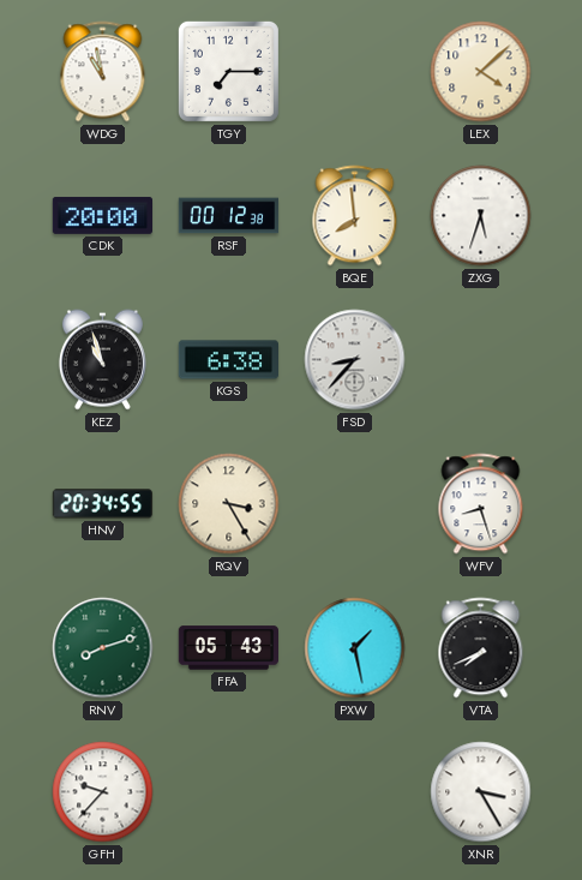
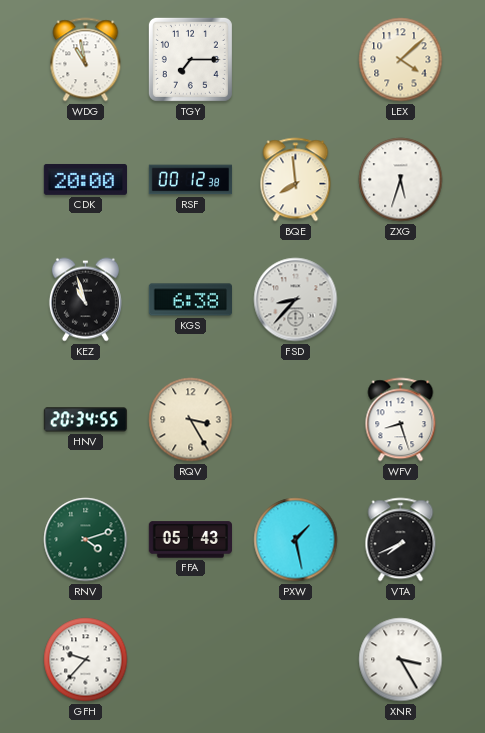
RNV: 8:12 -> 4:12
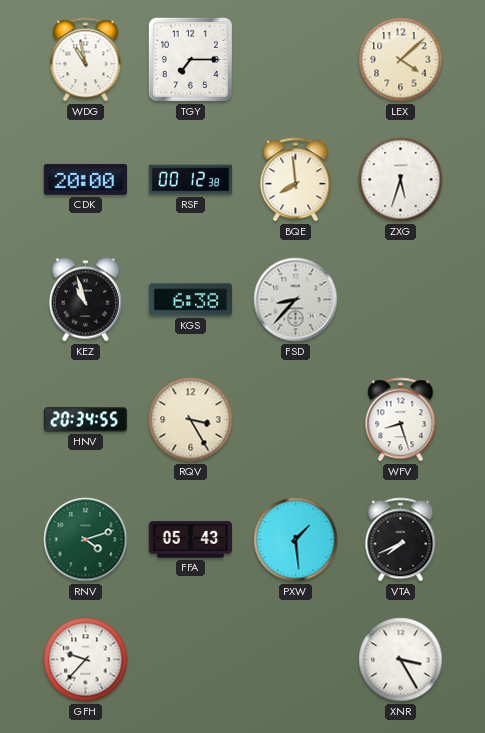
PXW: 1:28 -> 1:29
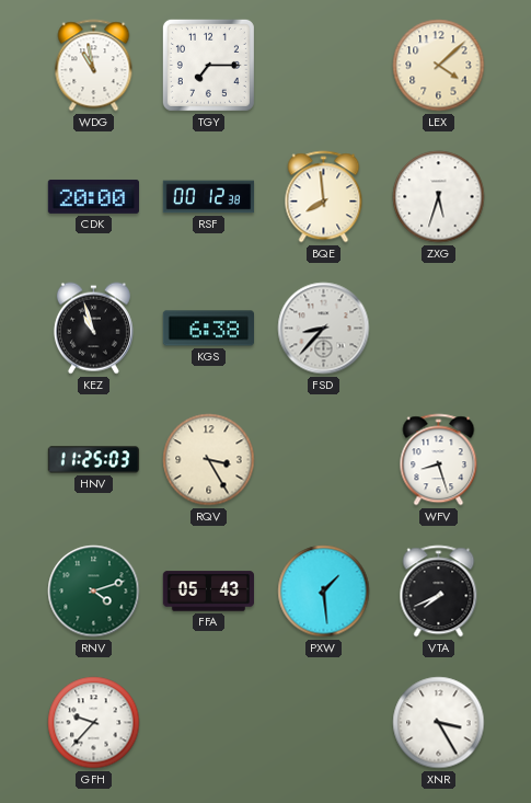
HNV: 20:34 -> 11:25
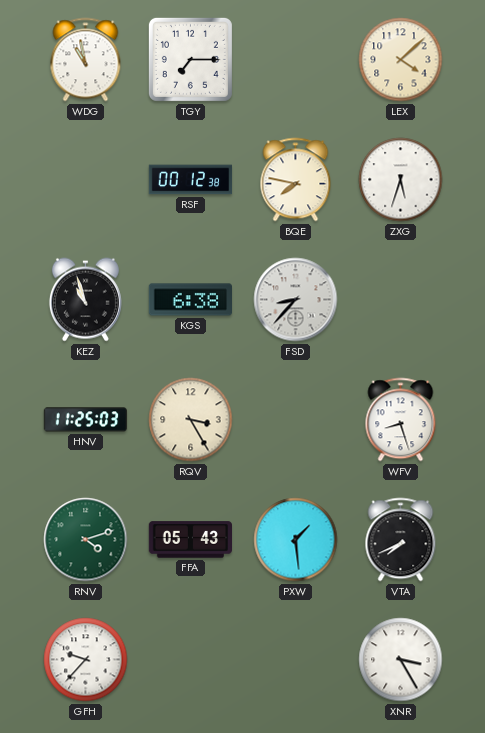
CDK: 20:00 -> none
BQE: 7:59 -> 7:47
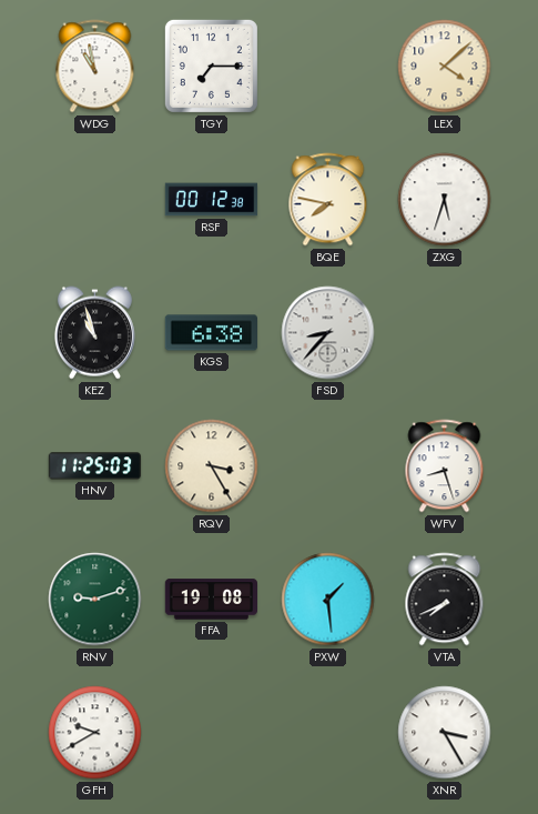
RNV: 4:12 -> 9:12
FFA: 05:43 -> 19:08
GFH: 9:37 -> 9:40
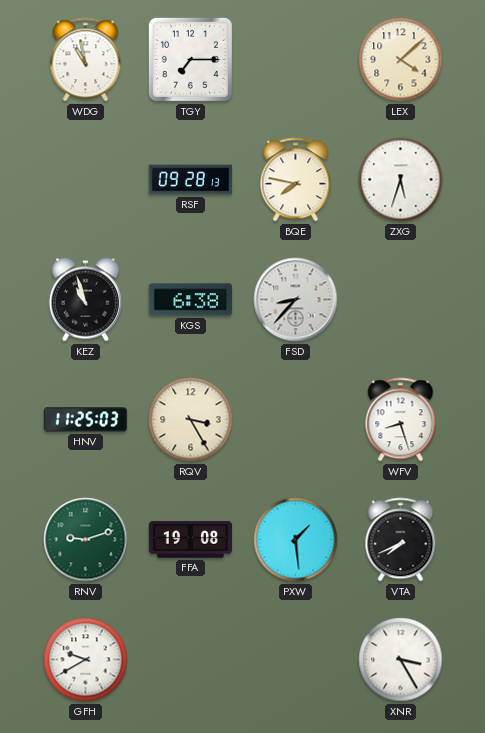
RSF: 00:12 -> 09:28
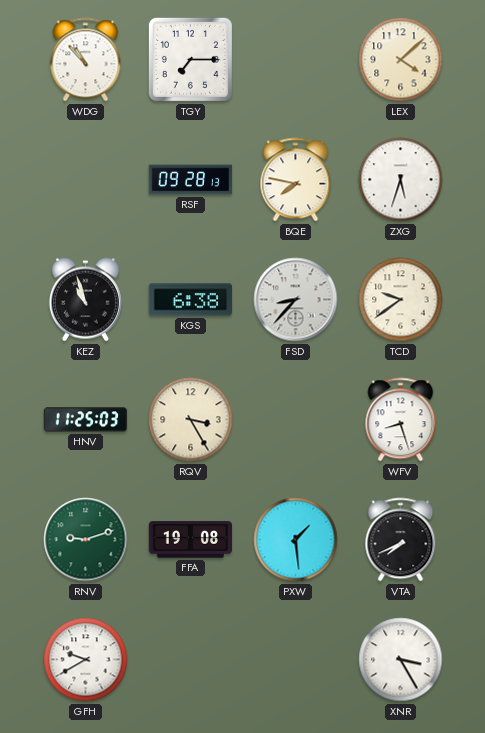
WDG: 10:58 -> 10:53
TCD: none -> 9:39
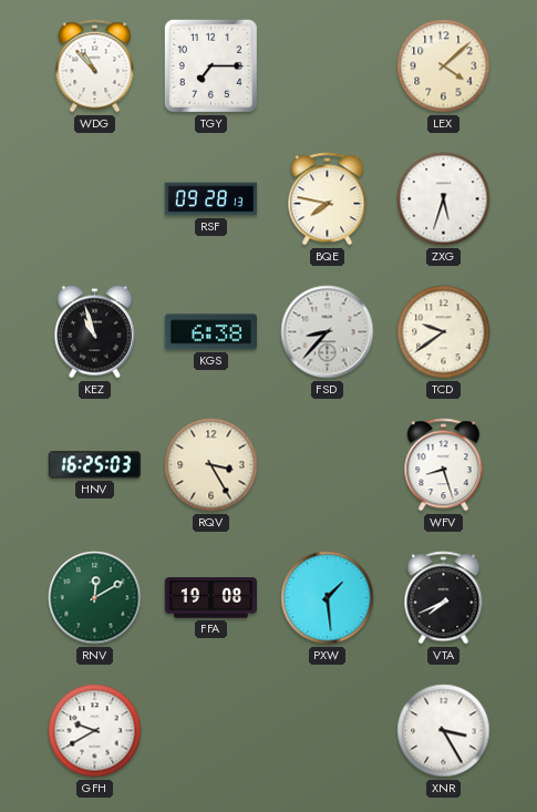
HNV: 11:25 -> 16:25
RNV: 9:12 -> 12:10
